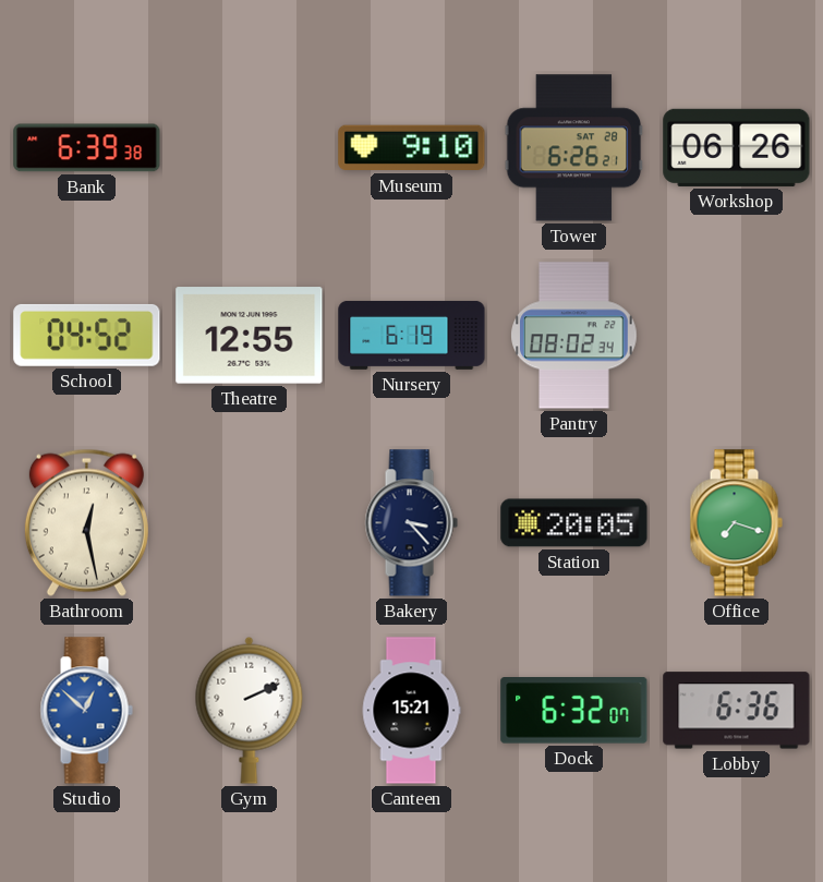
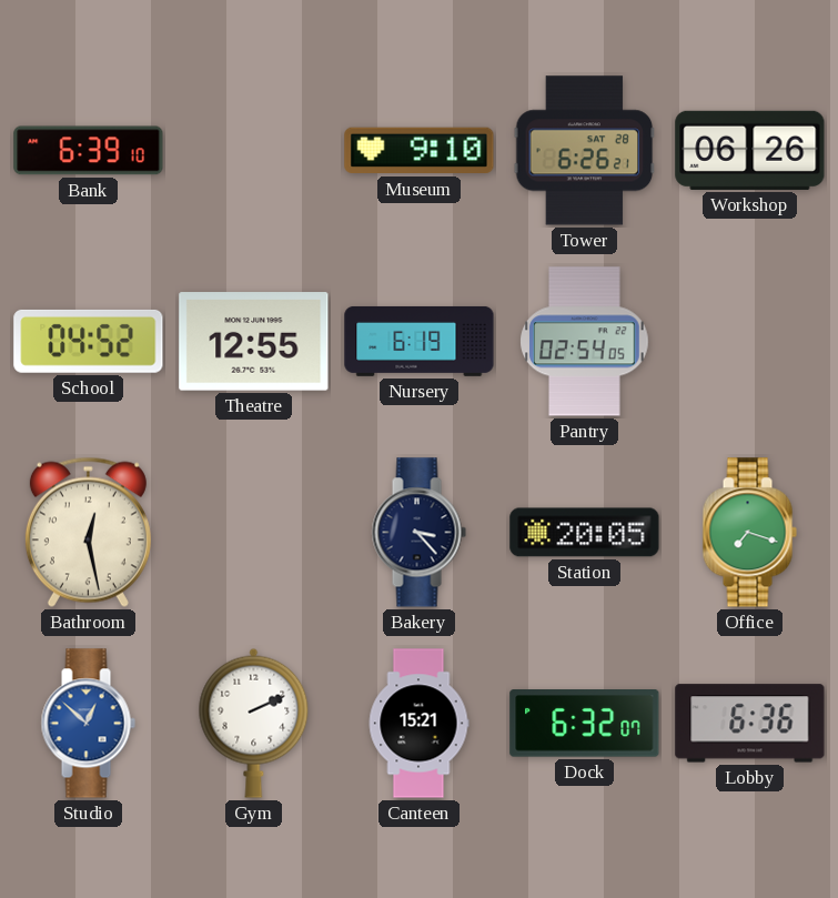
Bank: 6:39:38 -> 6:39:10
Pantry: 08:02 -> 02:54
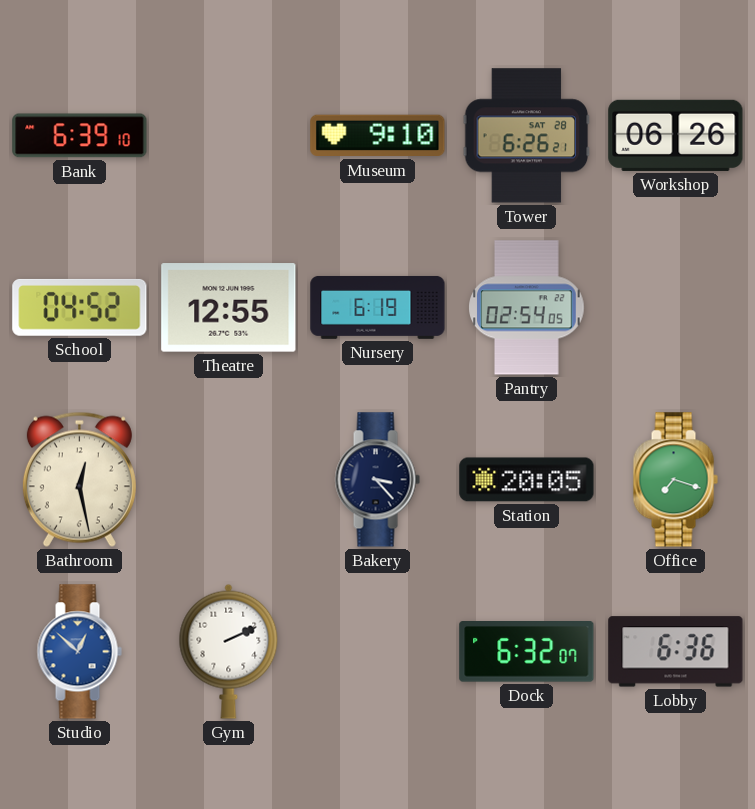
Canteen: 15:21 -> none
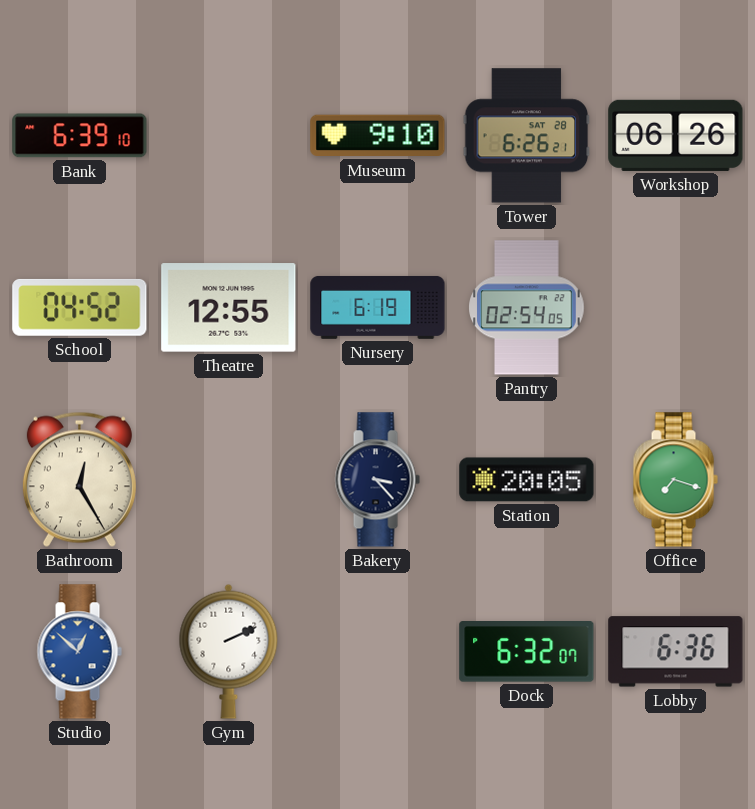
Bathroom: 12:28 -> 12:25
